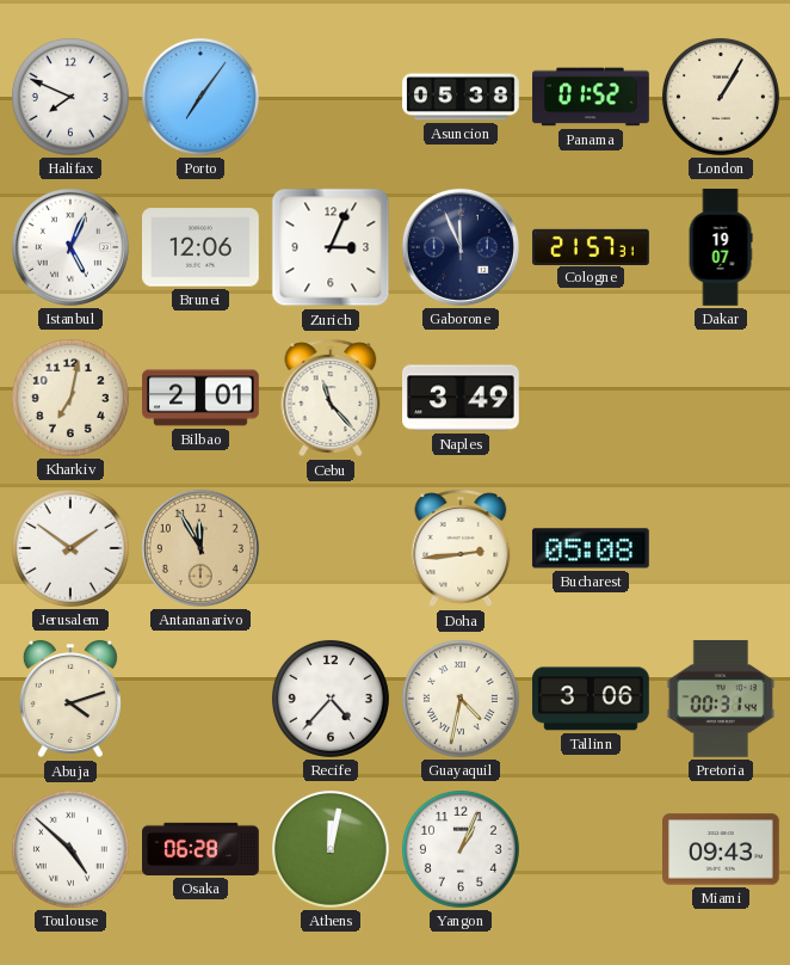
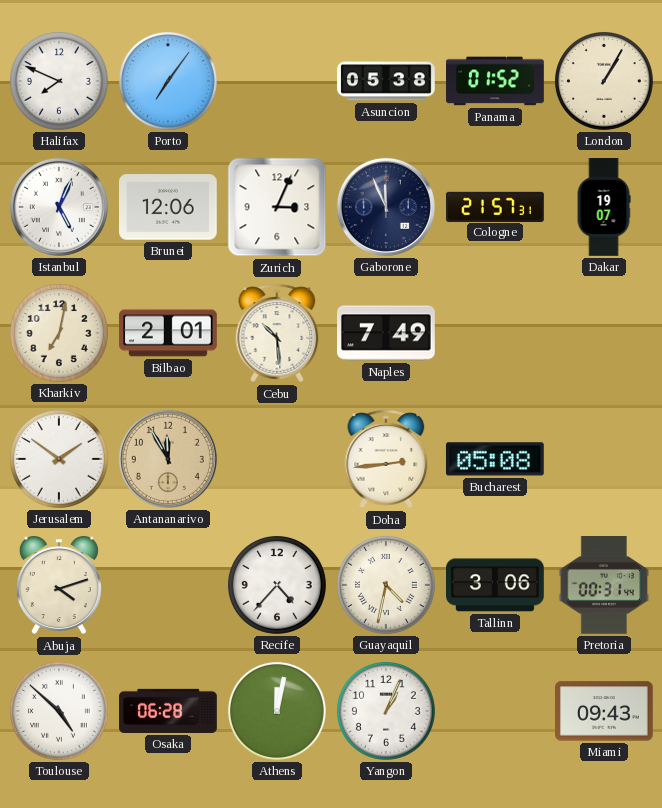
Cebu: 11:23 -> 10:29
Naples: 3:49 -> 7:49
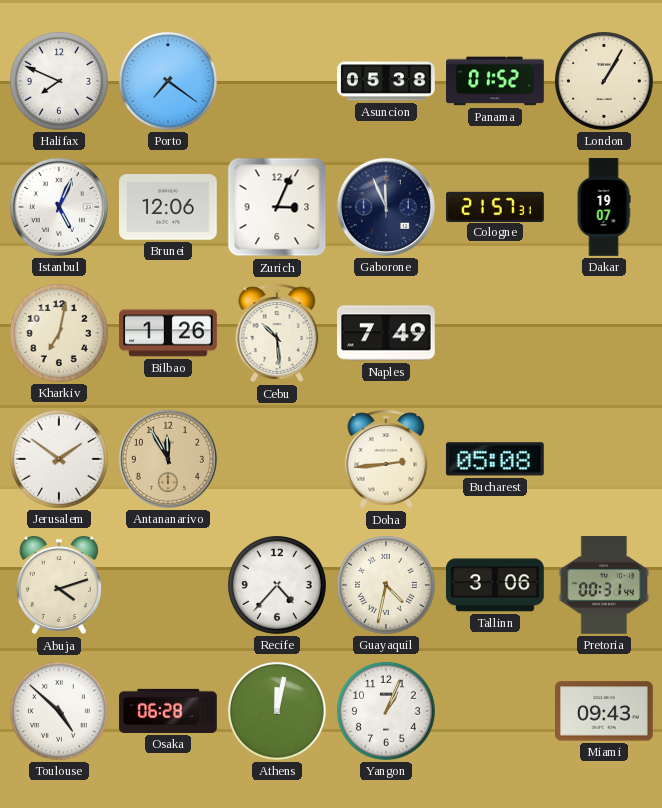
Porto: 7:06 -> 7:21
Bilbao: 2:01 -> 1:26
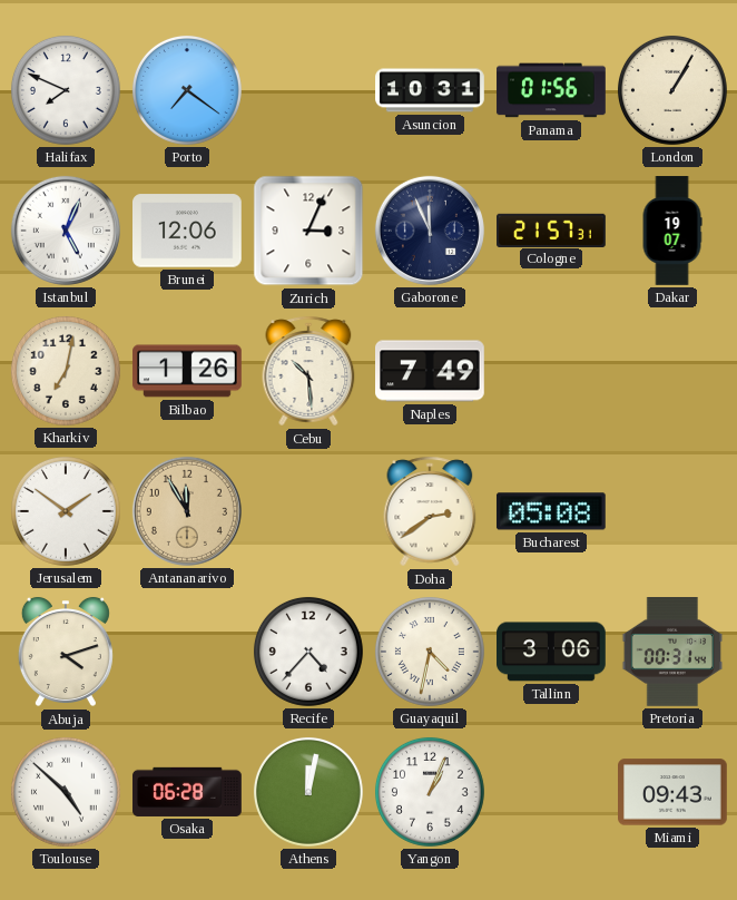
Asuncion: 05:38 -> 10:31
Panama: 01:52 -> 01:56
Doha: 2:44 -> 2:39
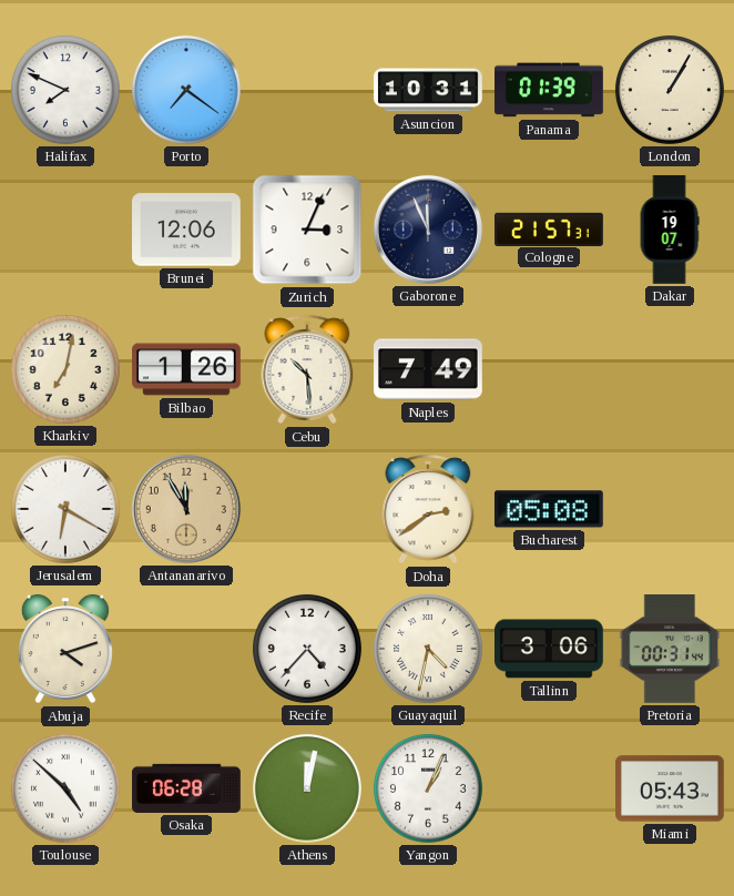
Panama: 01:56 -> 01:39
Istanbul: 5:04 -> none
Jerusalem: 1:51 -> 6:20
Miami: 09:43 -> 05:43
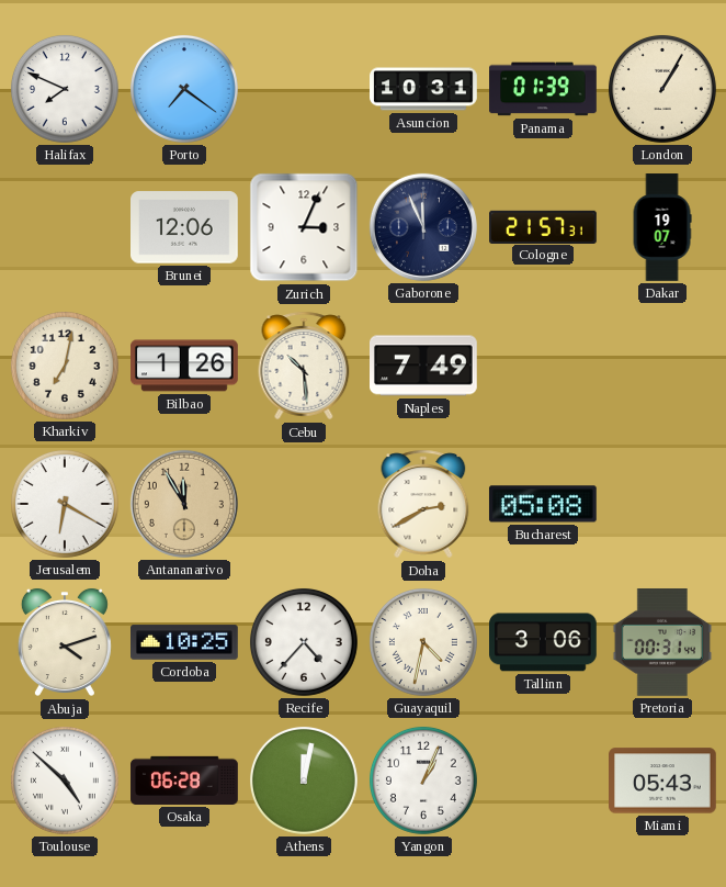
Doha: 2:39 -> 2:40
Cordoba: none -> 10:25
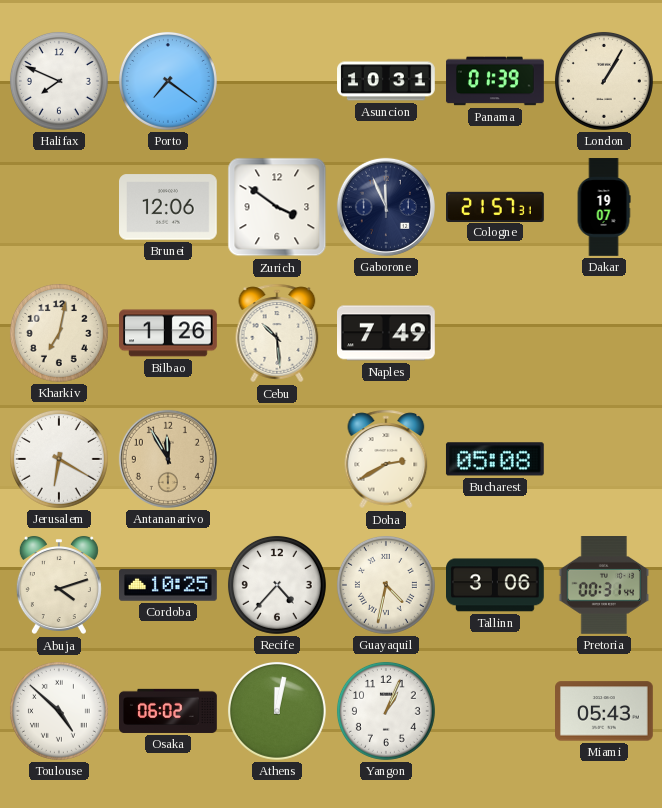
Zurich: 3:04 -> 3:51
Osaka: 06:28 -> 06:02
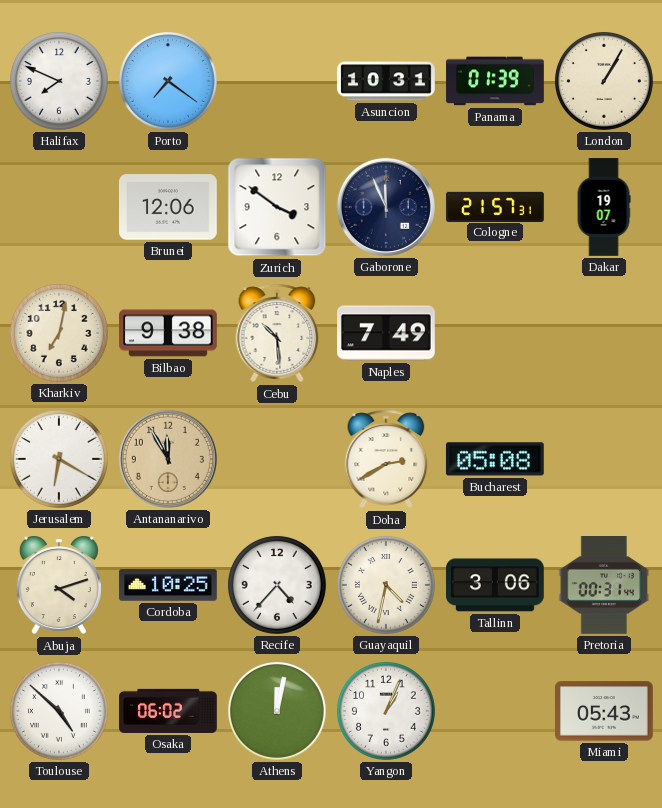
Bilbao: 1:26 -> 9:38
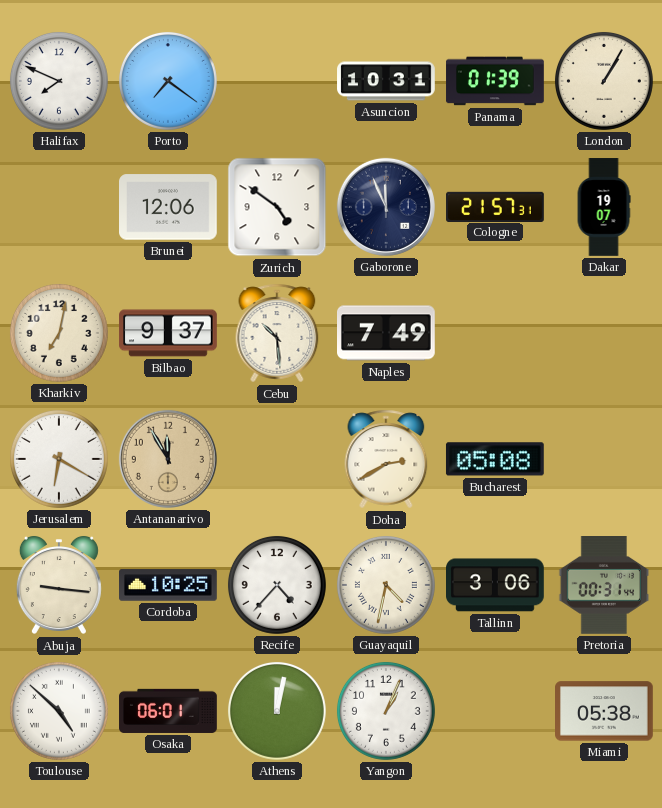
Zurich: 3:51 -> 4:51
Bilbao: 9:38 -> 9:37
Abuja: 4:12 -> 9:16
Osaka: 06:02 -> 06:01
Miami: 05:43 -> 05:38
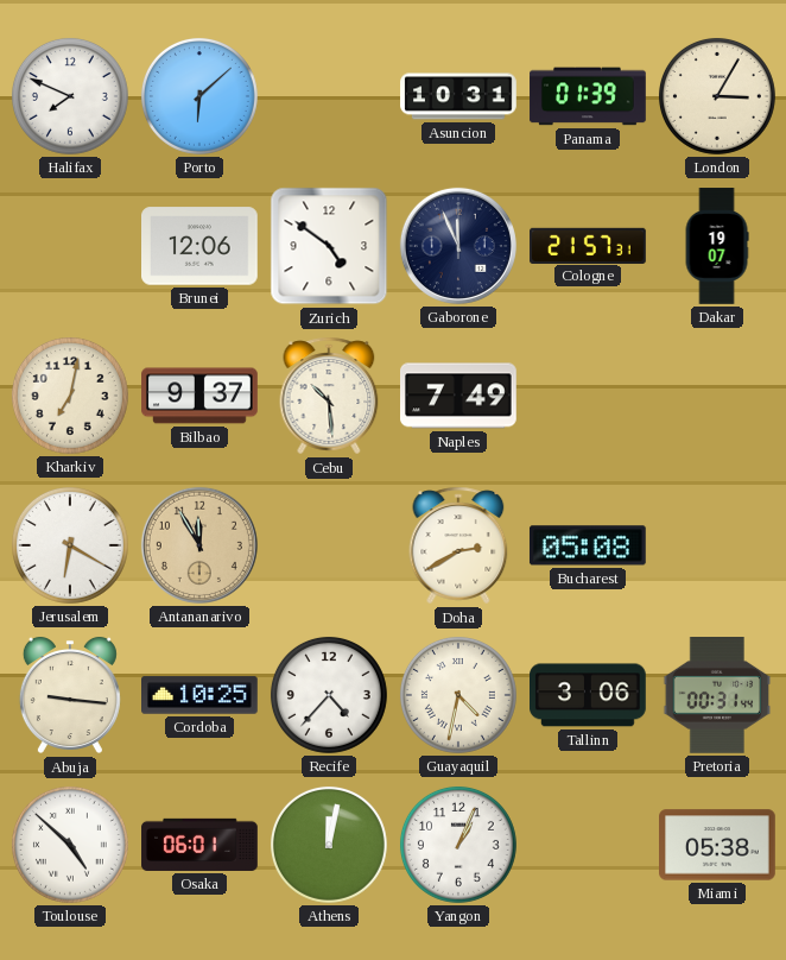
Porto: 7:21 -> 6:08
London: 1:05 -> 3:05
